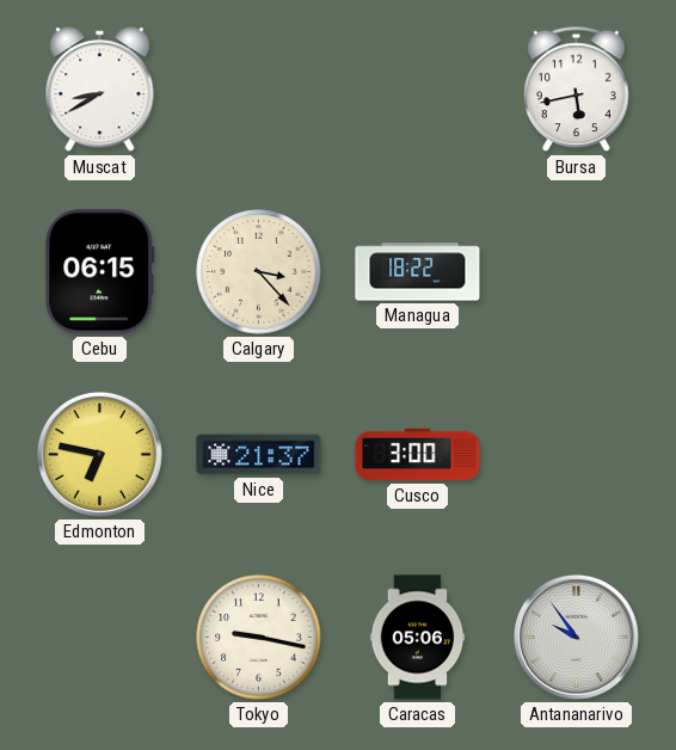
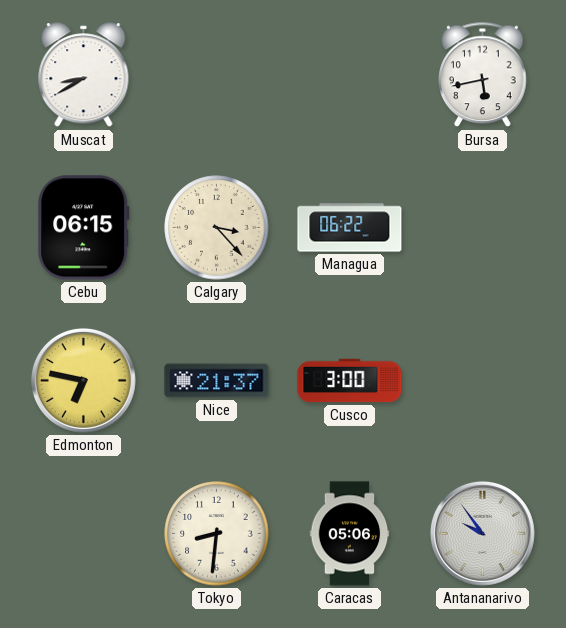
Managua: 18:22 -> 06:22
Tokyo: 9:17 -> 8:31
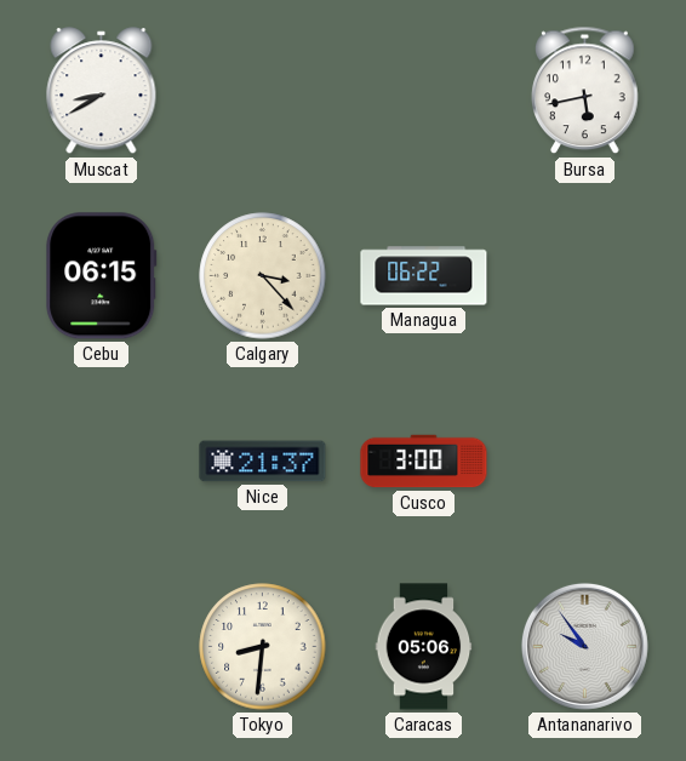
Edmonton: 6:47 -> none
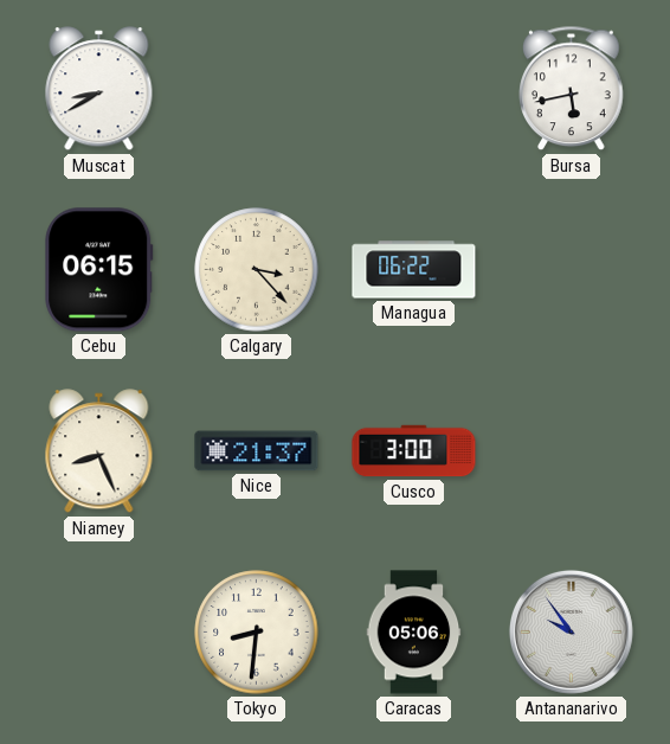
Niamey: none -> 8:26
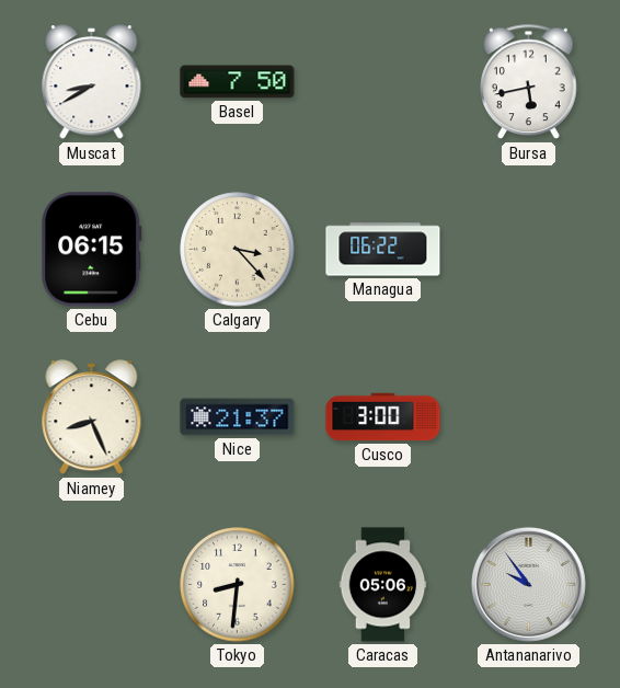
Basel: none -> 7:50
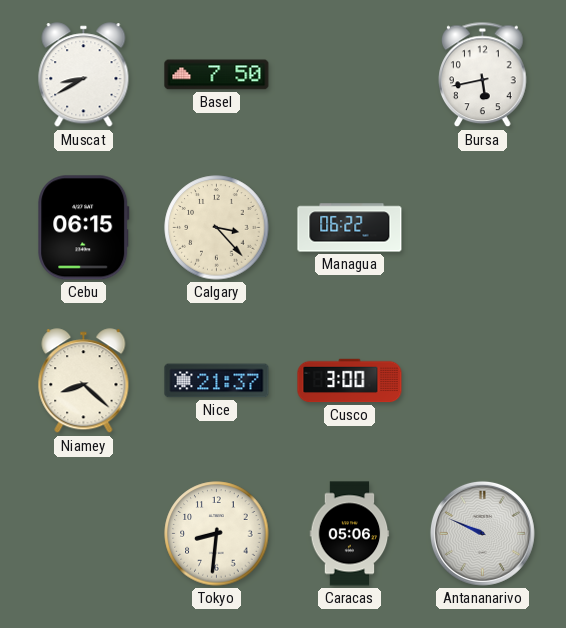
Niamey: 8:26 -> 8:22
Antananarivo: 9:54 -> 9:49
